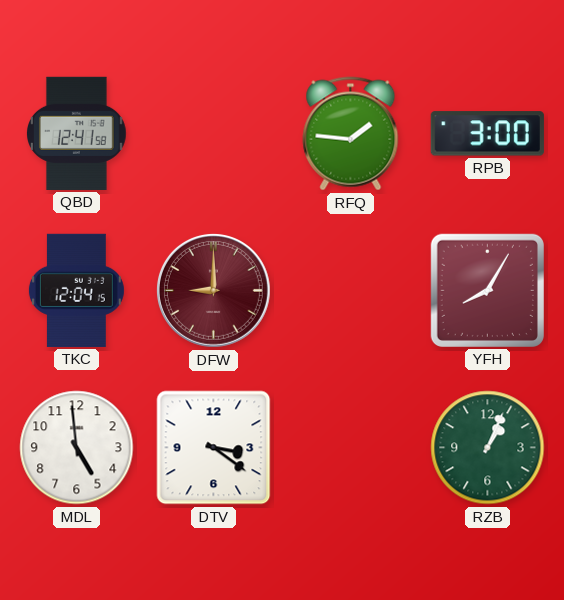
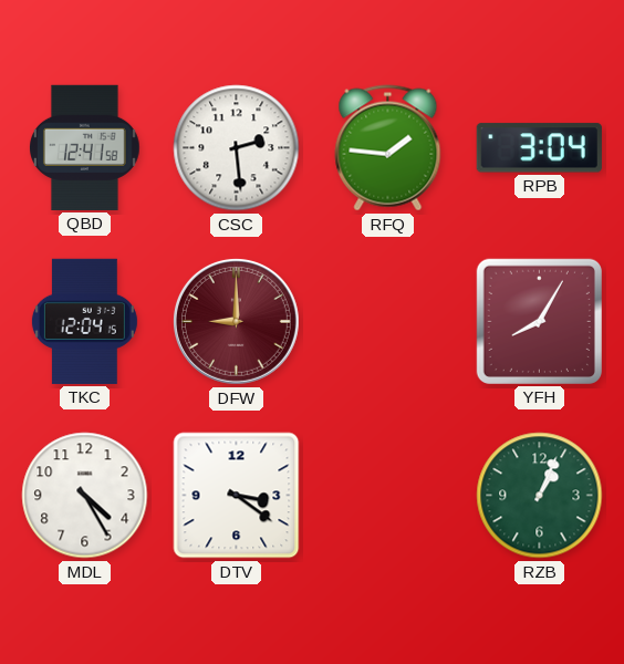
CSC: none -> 2:29
RPB: 3:00 -> 3:04
MDL: 4:59 -> 4:25
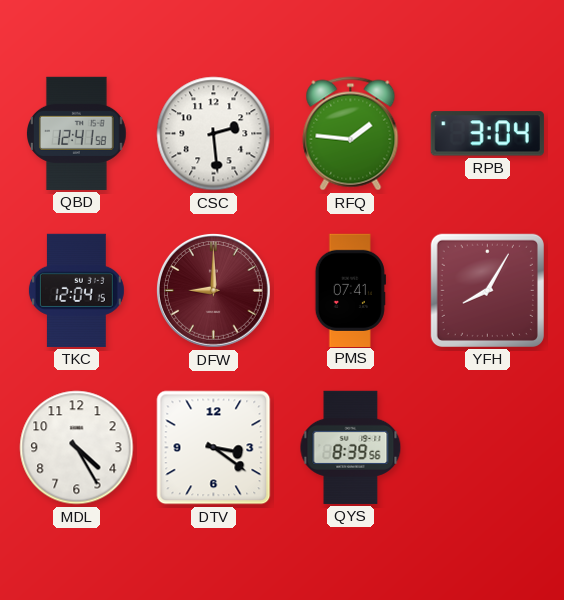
PMS: none -> 07:41
QYS: none -> 8:39
RZB: 1:04 -> none
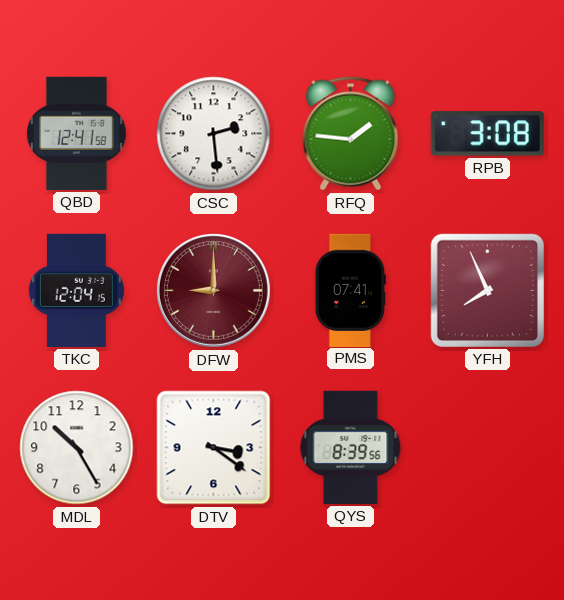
RPB: 3:04 -> 3:08
YFH: 8:05 -> 7:56
MDL: 4:25 -> 10:25
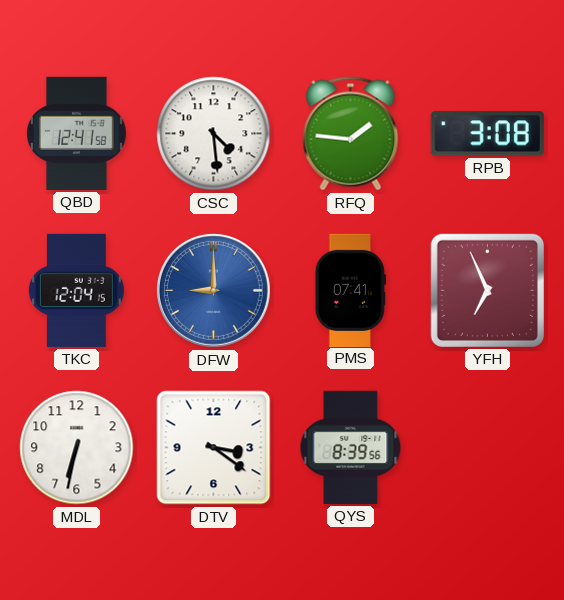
CSC: 2:29 -> 4:29
DFW dial: burgundy -> blue
YFH: 7:56 -> 6:56
MDL: 10:25 -> 6:32
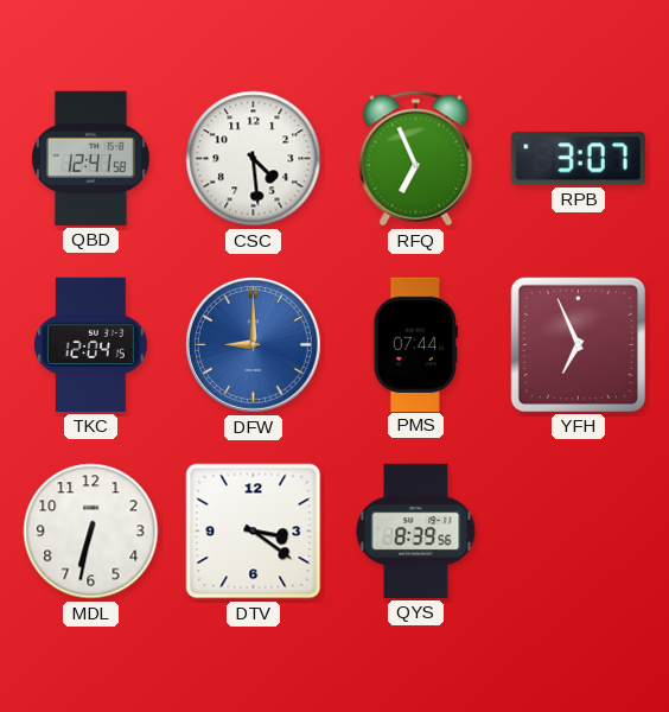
RFQ: 1:46 -> 6:56
RPB: 3:08 -> 3:07
PMS: 07:41 -> 07:44
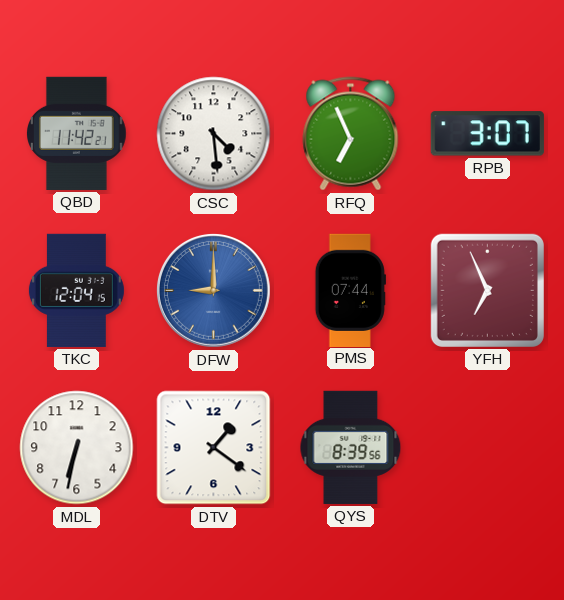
QBD: 12:41 -> 11:42
DTV: 3:21 -> 1:21
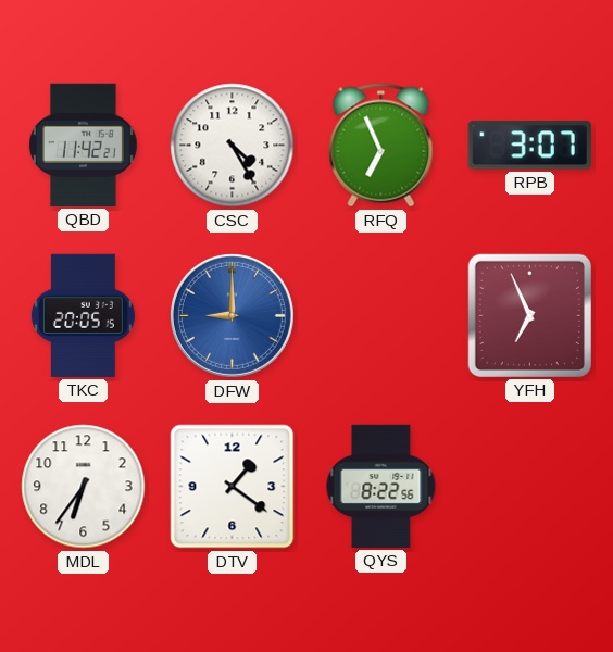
CSC: 4:29 -> 4:25
TKC: 12:04 -> 20:05
PMS: 07:44 -> none
MDL: 6:32 -> 6:36
QYS: 8:39 -> 8:22
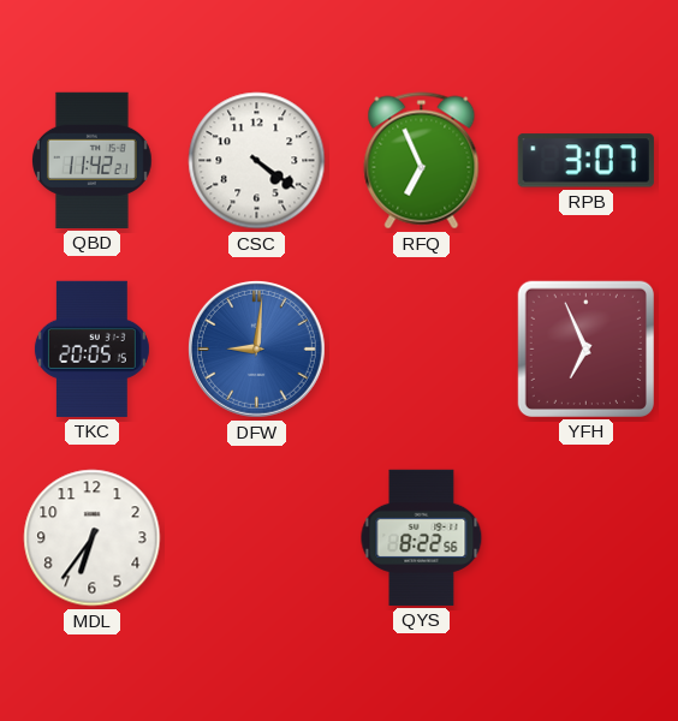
CSC: 4:25 -> 4:21
DFW: 9:00 -> 9:01
DTV: 1:21 -> none
